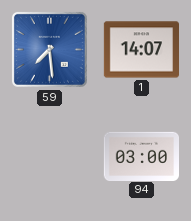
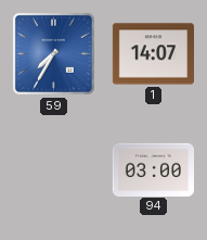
59: 7:29 -> 7:35
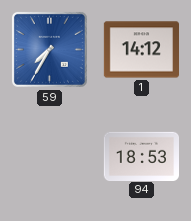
1: 14:07 -> 14:12
94: 03:00 -> 18:53
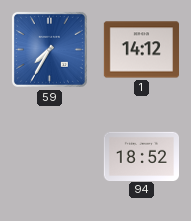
94: 18:53 -> 18:52
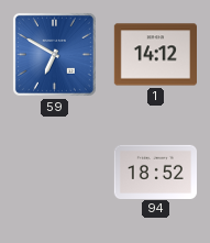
59: 7:35 -> 6:50
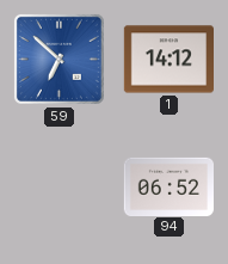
59: 6:50 -> 6:52
94: 18:52 -> 06:52
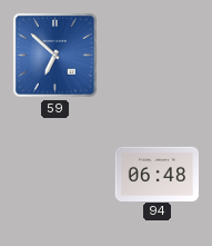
1: 14:12 -> none
94: 06:52 -> 06:48
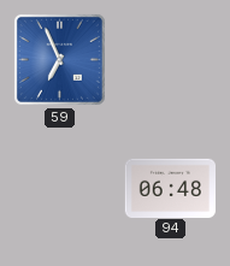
59: 6:52 -> 6:56
